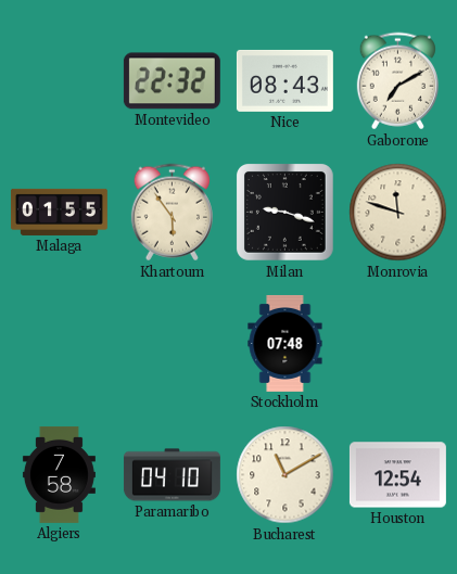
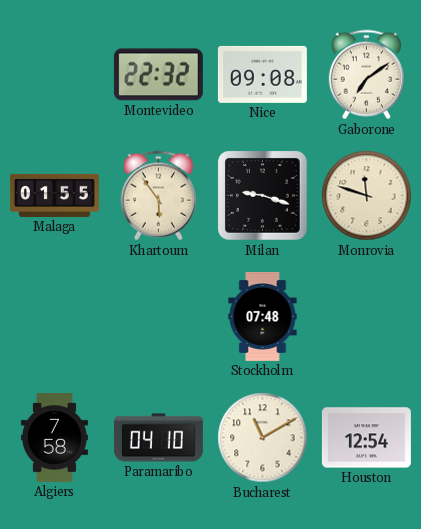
Nice: 08:43 -> 09:08
Gaborone: 7:10 -> 7:09
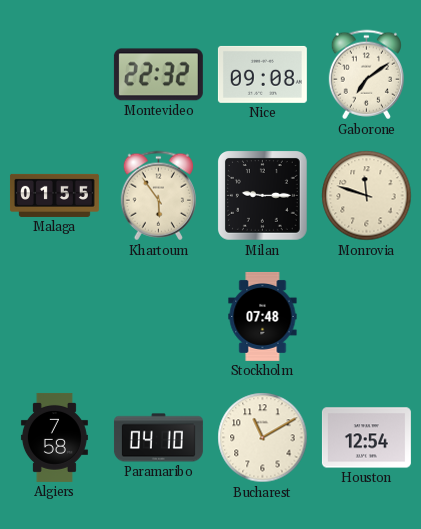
Milan: 9:18 -> 9:15
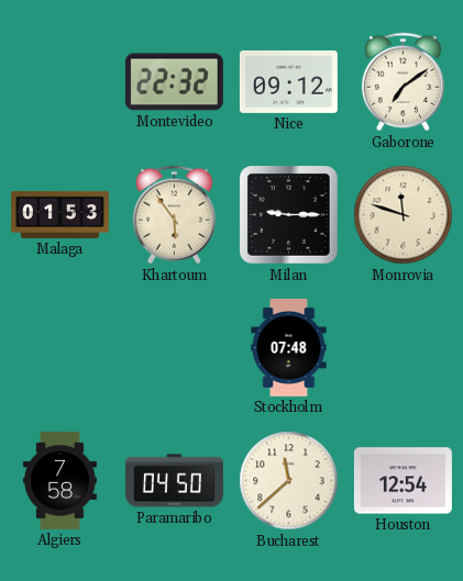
Nice: 09:08 -> 09:12
Malaga: 01:55 -> 01:53
Paramaribo: 04:10 -> 04:50
Bucharest: 11:10 -> 11:38
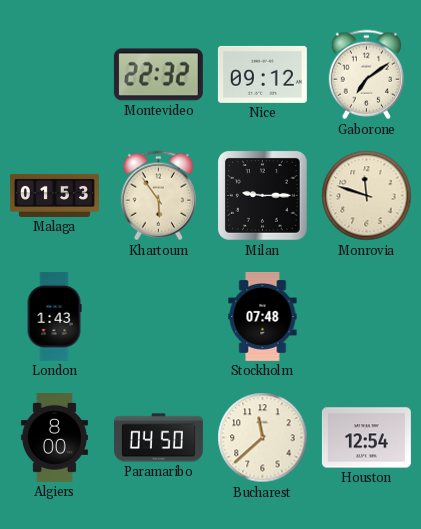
London: none -> 1:43
Algiers: 7:58 -> 8:00
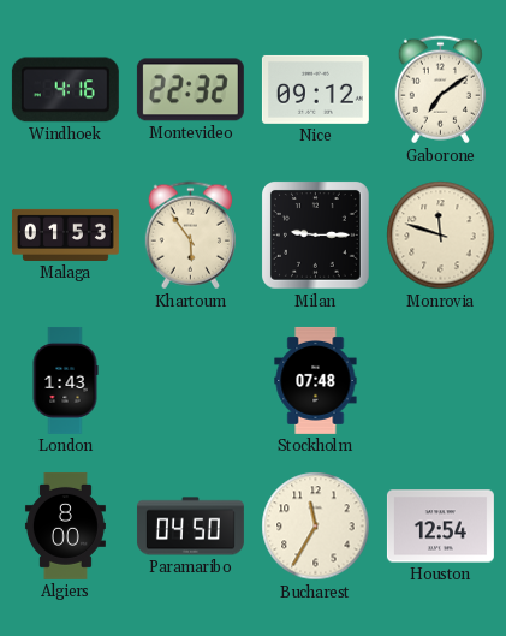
Windhoek: none -> 4:16
Bucharest: 11:38 -> 11:35
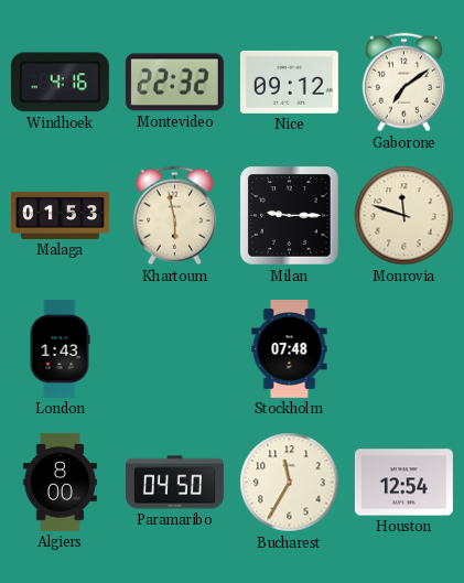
Khartoum: 5:54 -> 5:58
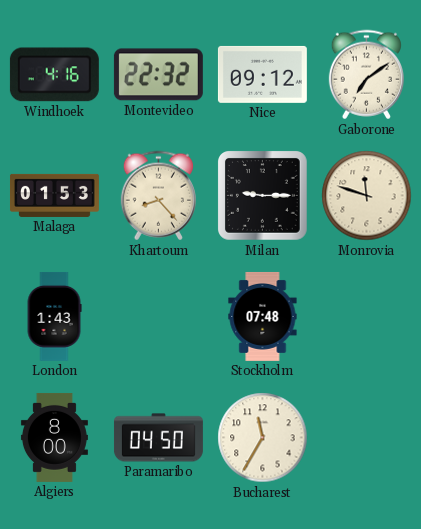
Khartoum: 5:58 -> 8:23
Houston: 12:54 -> none
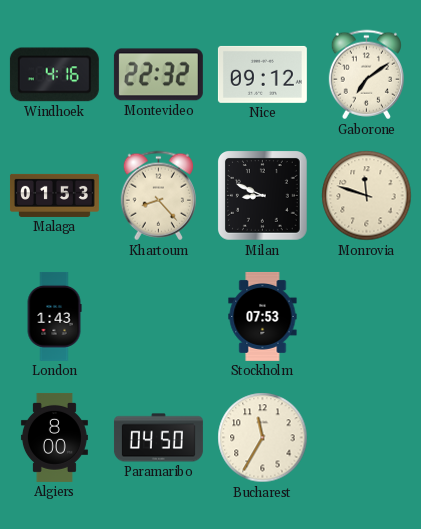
Milan: 9:15 -> 8:49
Stockholm: 07:48 -> 07:53
